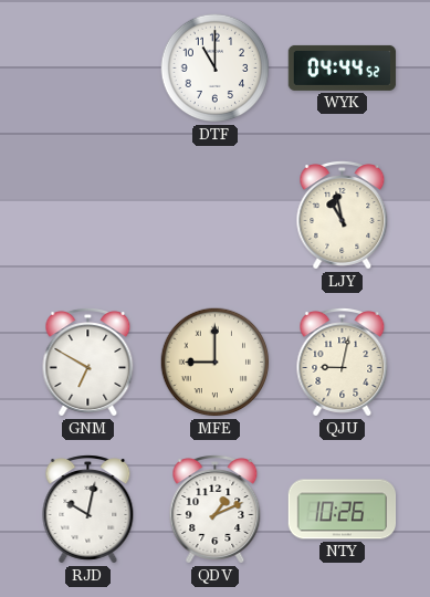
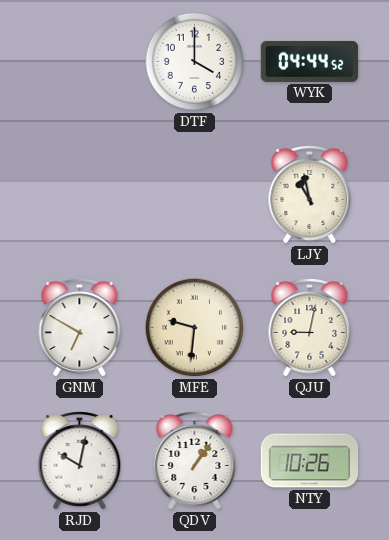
DTF: 11:00 -> 4:00
MFE: 9:00 -> 9:31
QDV: 1:11 -> 1:06
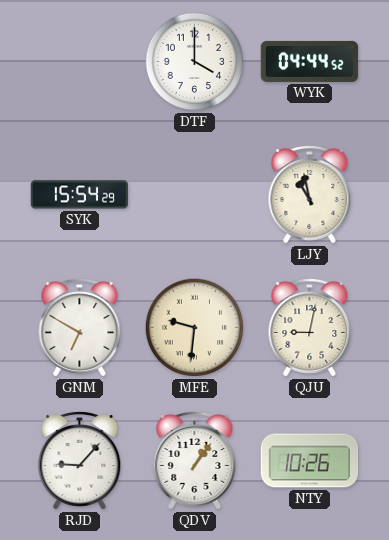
SYK: none -> 15:54
RJD: 10:02 -> 9:07
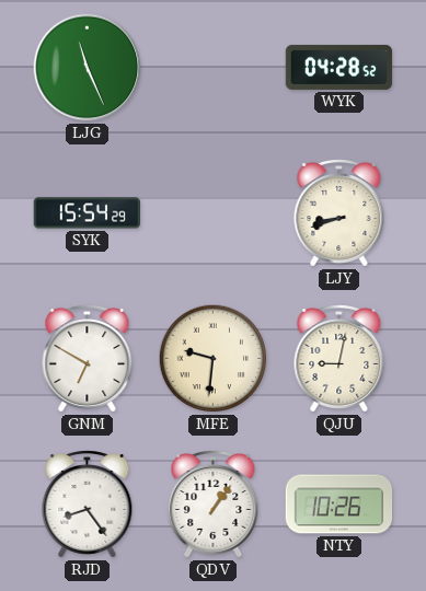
LJG: none -> 11:26
DTF: 4:00 -> none
WYK: 04:44 -> 04:28
LJY: 10:58 -> 8:42
RJD: 9:07 -> 8:24
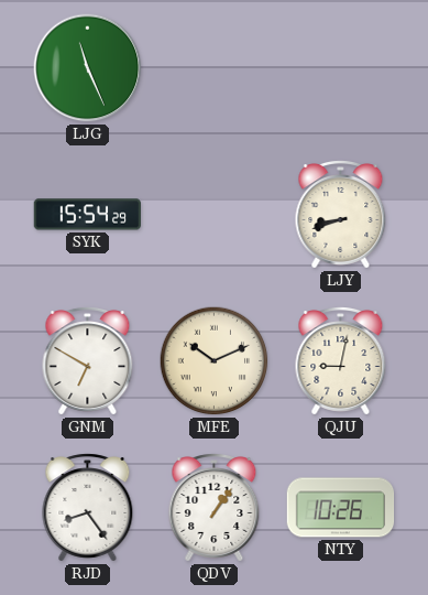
WYK: 04:28 -> none
MFE: 9:31 -> 10:11
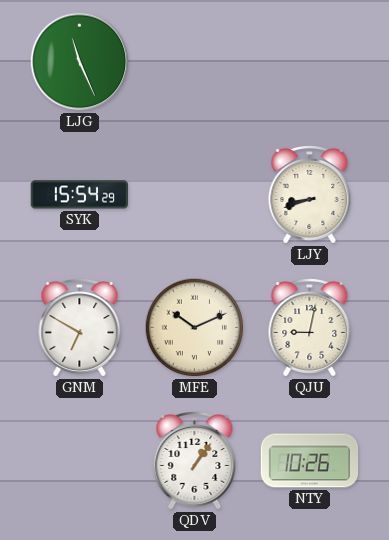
RJD: 8:24 -> none
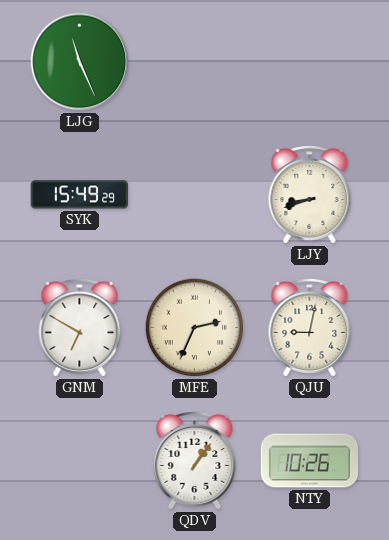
SYK: 15:54 -> 15:49
MFE: 10:11 -> 2:34
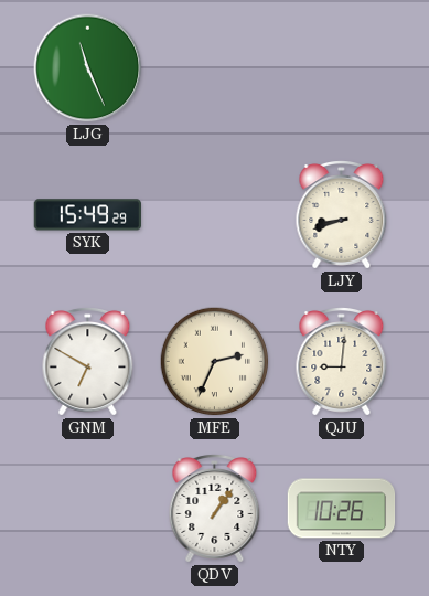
QJU: 9:02 -> 9:01
